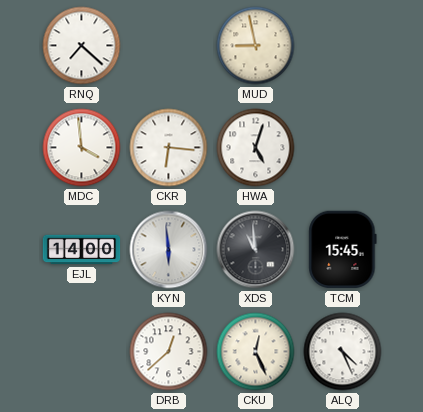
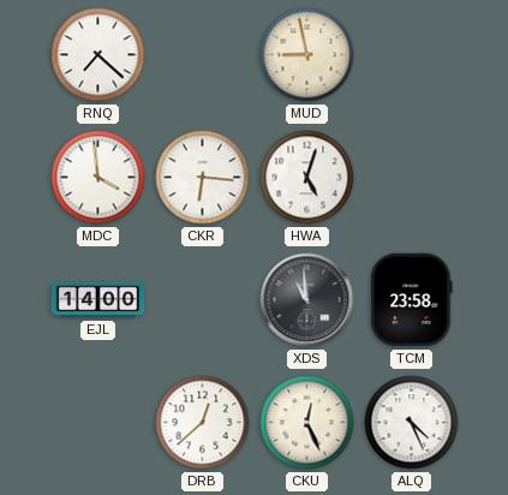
KYN: 5:59 -> none
TCM: 15:45 -> 23:58
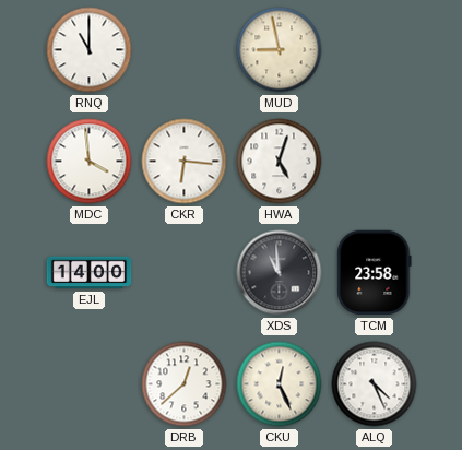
RNQ: 7:22 -> 11:00
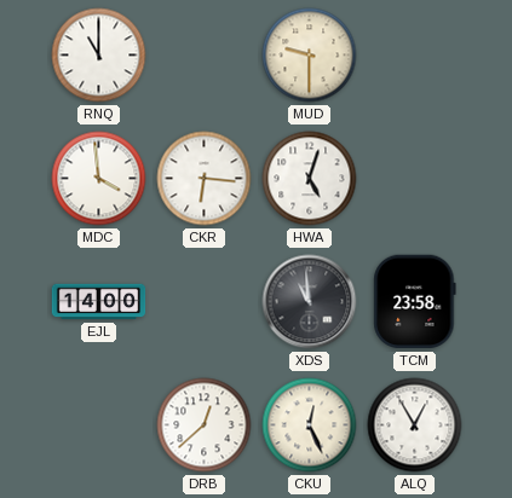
MUD: 8:58 -> 9:30
ALQ: 4:26 -> 12:55
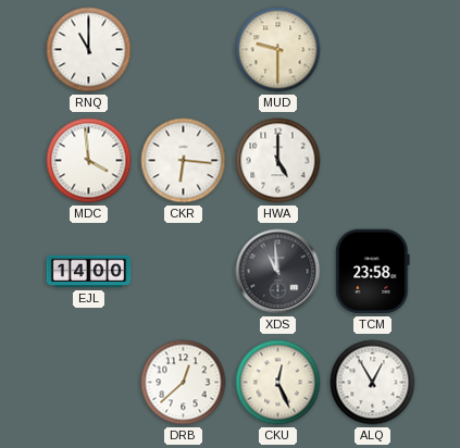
HWA: 5:03 -> 5:00
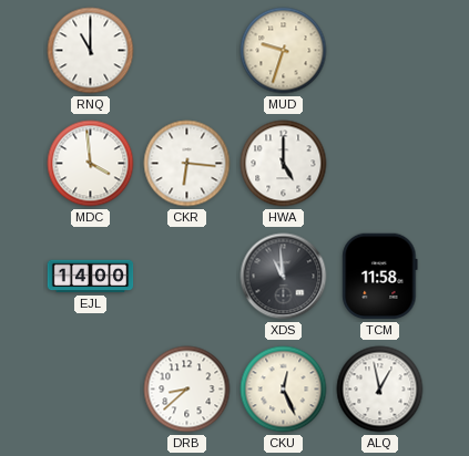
MUD: 9:30 -> 9:33
TCM: 23:58 -> 11:58
DRB: 12:38 -> 8:38
ALQ: 12:55 -> 12:58
